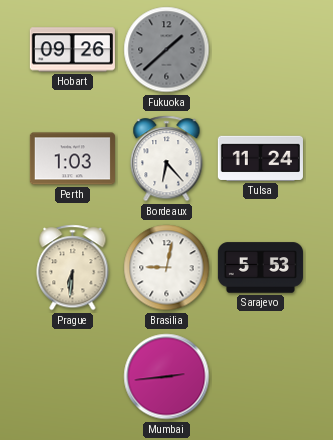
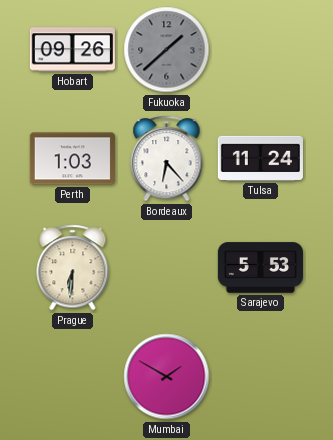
Brasilia: 9:02 -> none
Mumbai: 2:44 -> 1:50
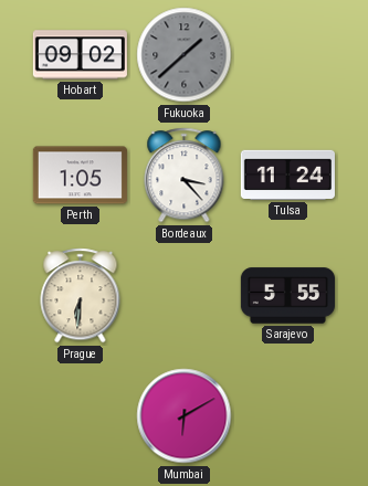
Hobart: 09:26 -> 09:02
Perth: 1:03 -> 1:05
Bordeaux: 6:23 -> 3:23
Sarajevo: 5:53 -> 5:55
Mumbai: 1:50 -> 6:10
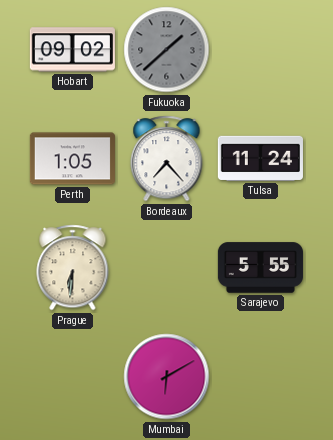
Bordeaux: 3:23 -> 7:23
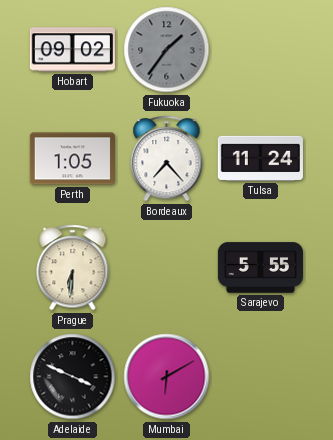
Fukuoka: 1:38 -> 1:36
Adelaide: none -> 3:49
